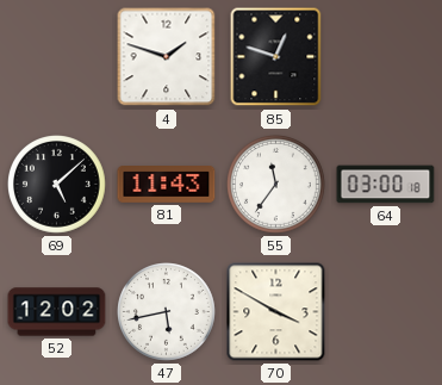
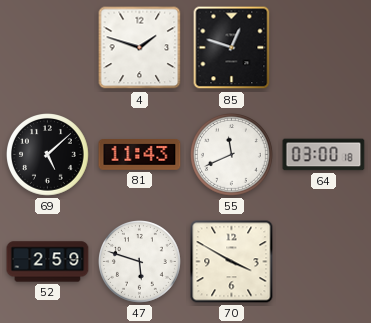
55: 11:36 -> 11:41
52: 12:02 -> 2:59
47: 5:43 -> 5:48
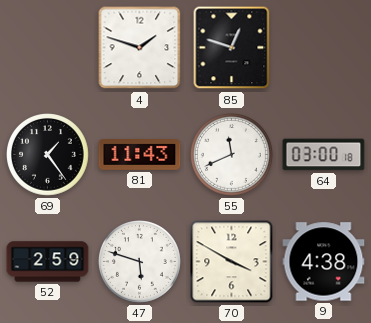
69: 5:08 -> 1:24
9: none -> 4:38
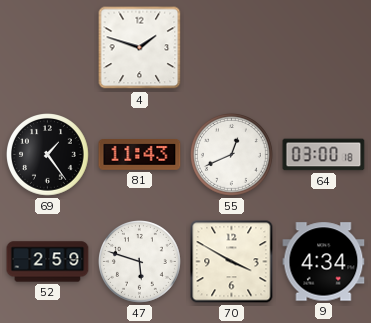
85: 12:48 -> none
55: 11:41 -> 12:41
9: 4:38 -> 4:34
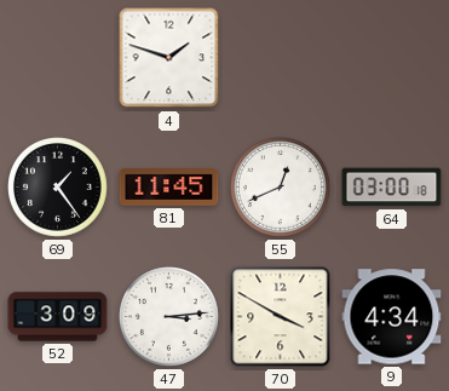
81: 11:43 -> 11:45
52: 2:59 -> 3:09
47: 5:48 -> 3:14
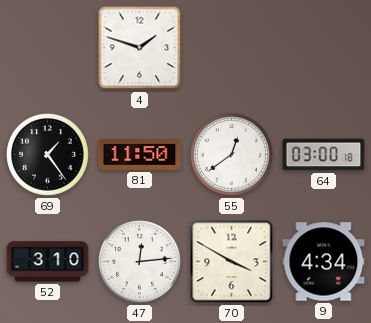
81: 11:45 -> 11:50
55: 12:41 -> 12:39
52: 3:09 -> 3:10
47: 3:14 -> 12:14
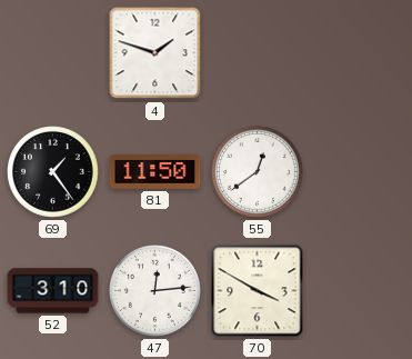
64: 03:00 -> none
9: 4:34 -> none
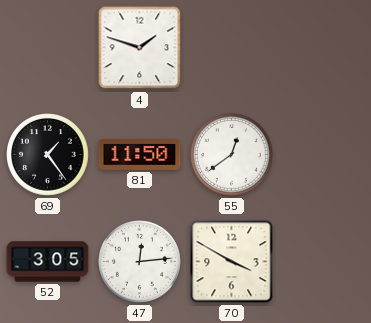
52: 3:10 -> 3:05
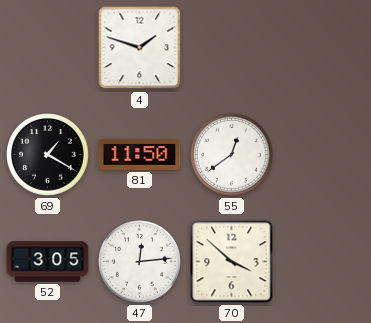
69: 1:24 -> 1:20
70: 3:50 -> 3:52
